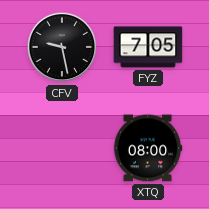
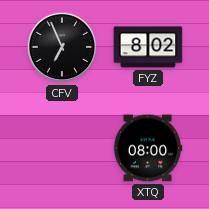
CFV: 9:28 -> 6:56
FYZ: 7:05 -> 8:02
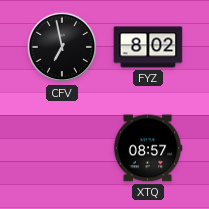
CFV: 6:56 -> 6:58
XTQ: 08:00 -> 08:57
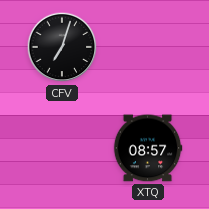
CFV: 6:58 -> 7:03
FYZ: 8:02 -> none
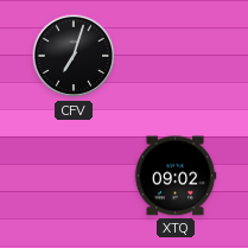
XTQ: 08:57 -> 09:02
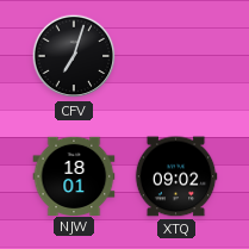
NJW: none -> 18:01
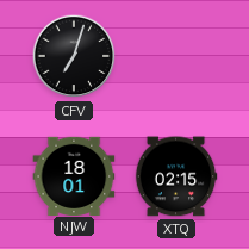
XTQ: 09:02 -> 02:15
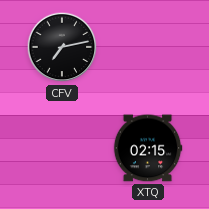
CFV: 7:03 -> 7:13
NJW: 18:01 -> none
